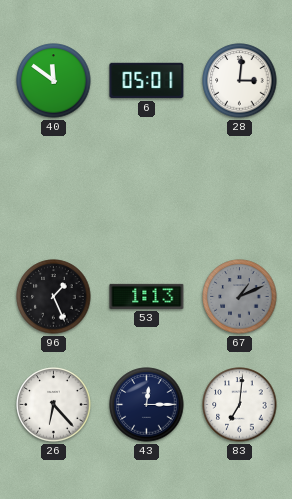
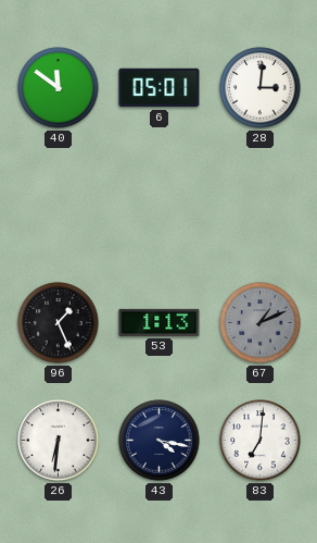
26: 6:23 -> 6:31
43: 12:15 -> 4:17
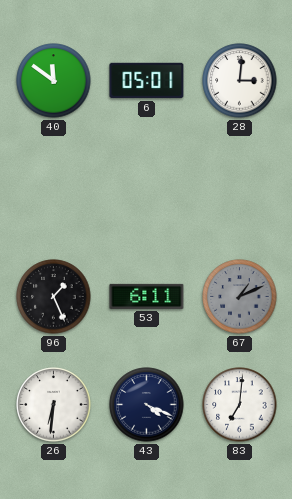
53: 1:13 -> 6:11
43: 4:17 -> 4:19
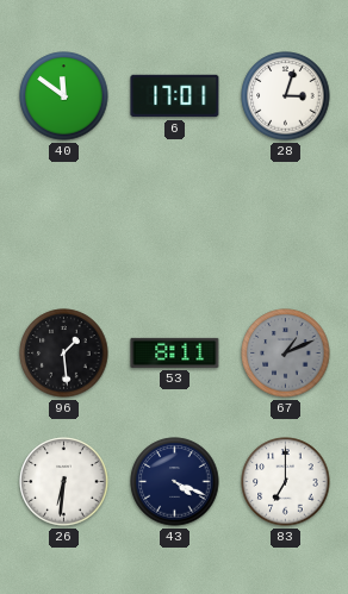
6: 05:01 -> 17:01
28: 3:01 -> 3:03
96: 1:26 -> 1:29
53: 6:11 -> 8:11
83: 7:01 -> 7:00
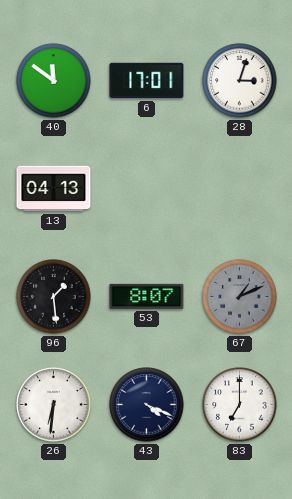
13: none -> 04:13
53: 8:11 -> 8:07
